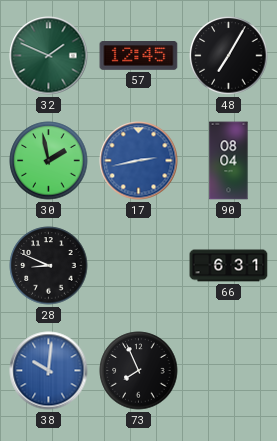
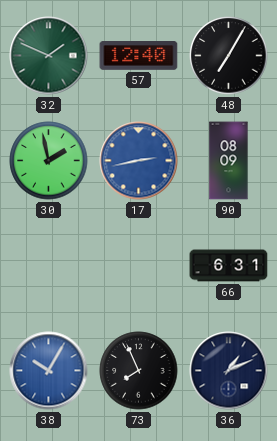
57: 12:45 -> 12:40
90: 08:04 -> 08:09
28: 8:49 -> none
38: 10:01 -> 10:05
36: none -> 1:11
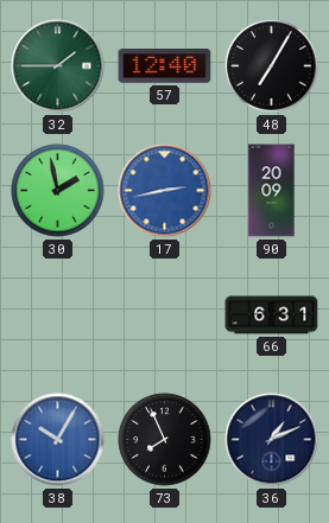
32: 1:49 -> 1:45
90: 08:09 -> 20:09
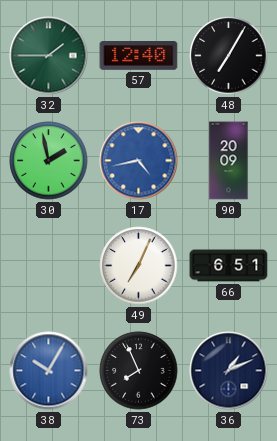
17: 2:43 -> 4:43
49: none -> 7:04
66: 6:31 -> 6:51
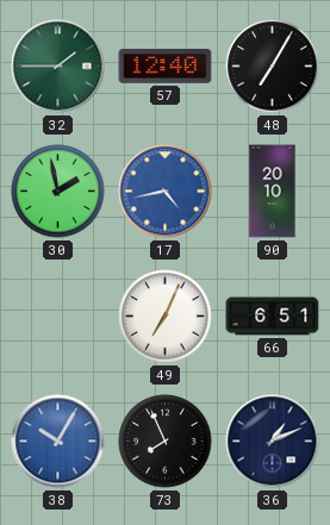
90: 20:09 -> 20:10
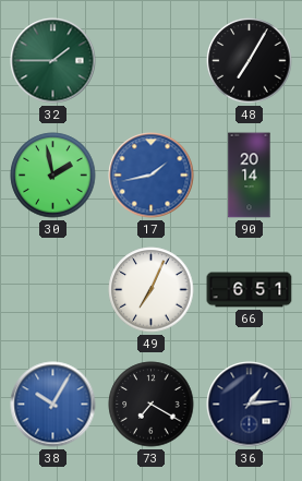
57: 12:40 -> none
17: 4:43 -> 1:43
90: 20:10 -> 20:14
73: 7:56 -> 7:20
36: 1:11 -> 1:14
